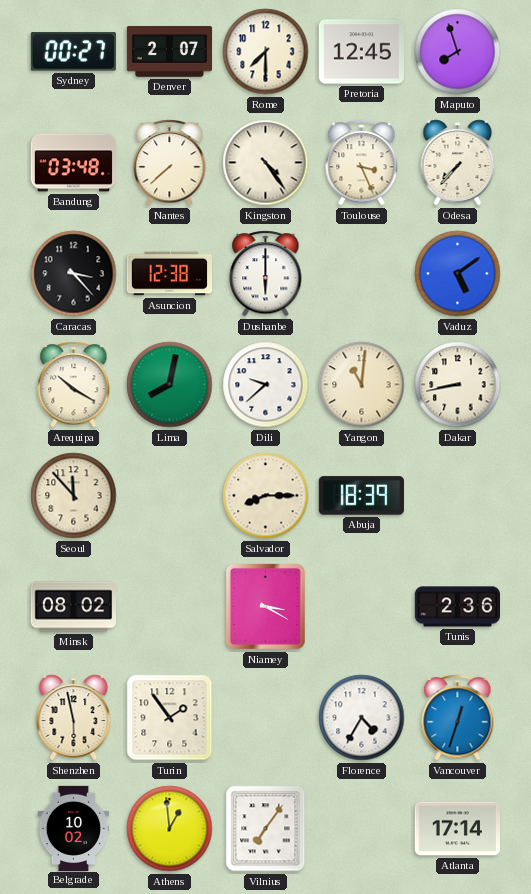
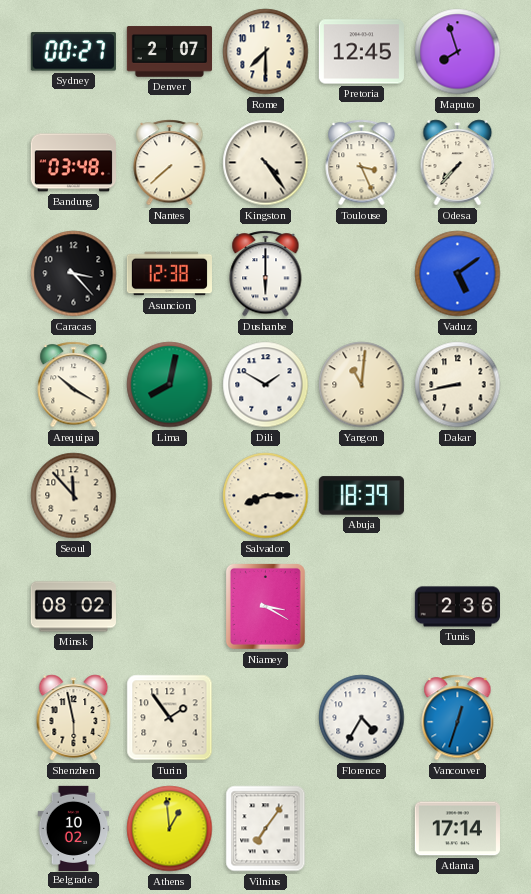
Dili: 9:38 -> 1:50
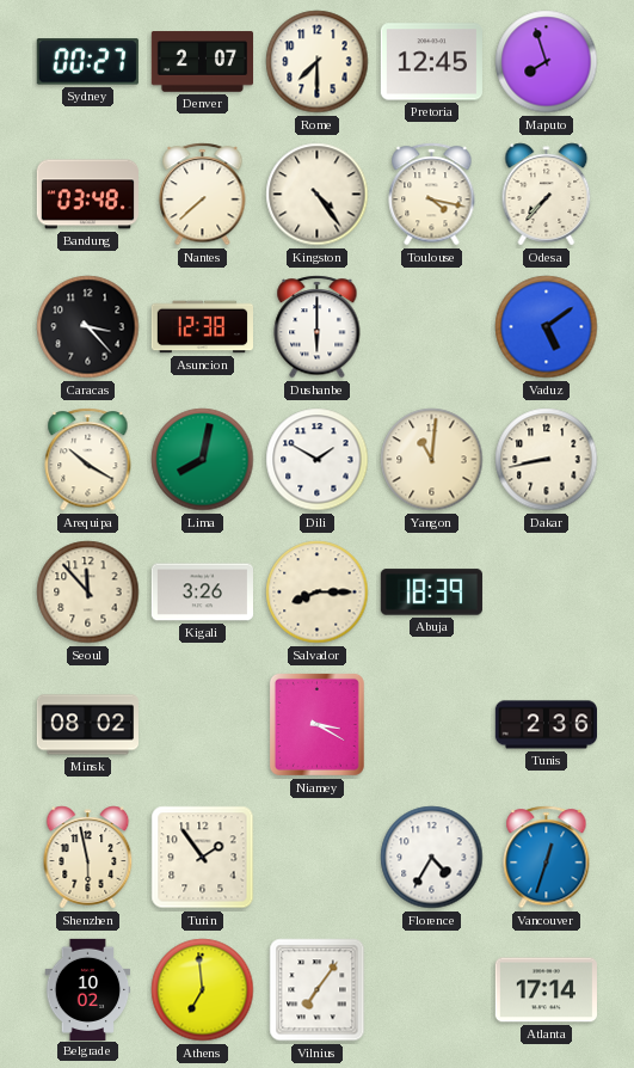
Toulouse: 3:26 -> 4:17
Kigali: none -> 3:26
Athens: 12:59 -> 6:59
